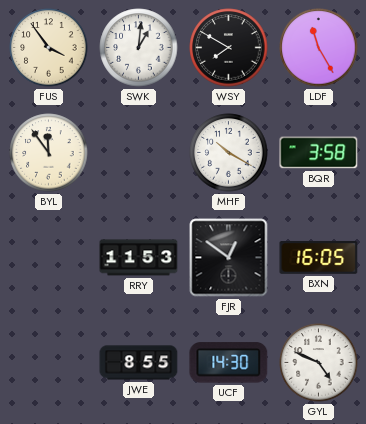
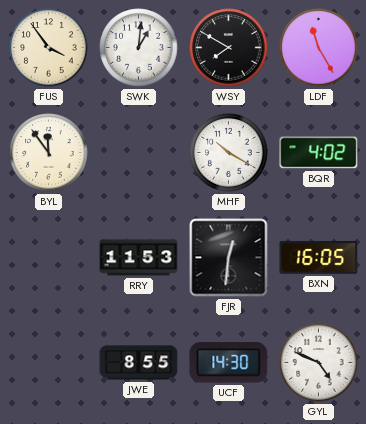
BQR: 3:58 -> 4:02
FJR: 12:51 -> 12:31
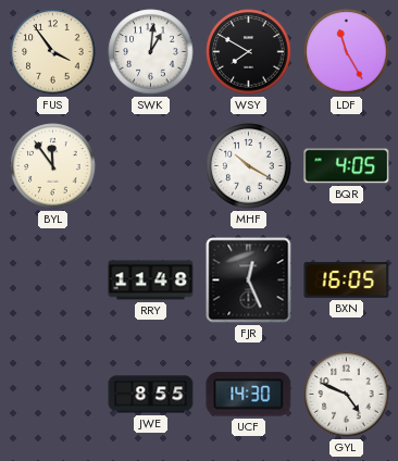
BQR: 4:02 -> 4:05
RRY: 11:53 -> 11:48
FJR: 12:31 -> 12:26
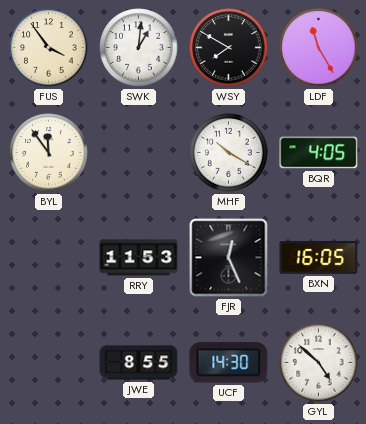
RRY: 11:48 -> 11:53
GYL: 4:49 -> 4:52
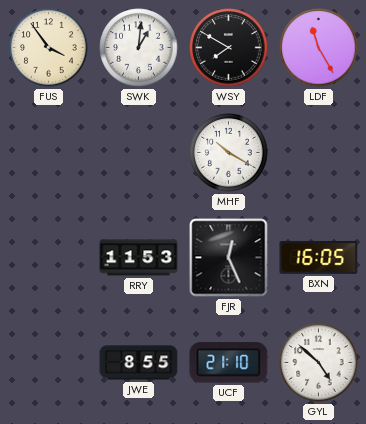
BYL: 11:54 -> none
BQR: 4:05 -> none
UCF: 14:30 -> 21:10
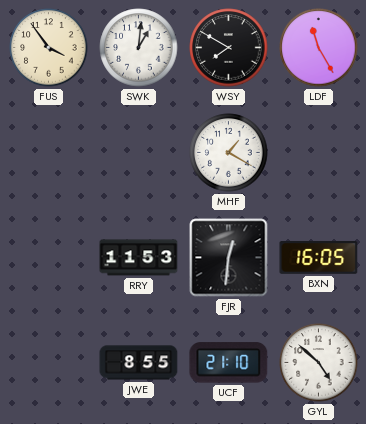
MHF: 10:20 -> 1:20
FJR: 12:26 -> 12:31
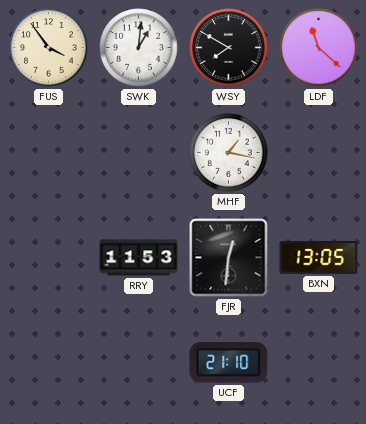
LDF: 11:25 -> 11:22
MHF: 1:20 -> 1:17
BXN: 16:05 -> 13:05
JWE: 8:55 -> none
GYL: 4:52 -> none
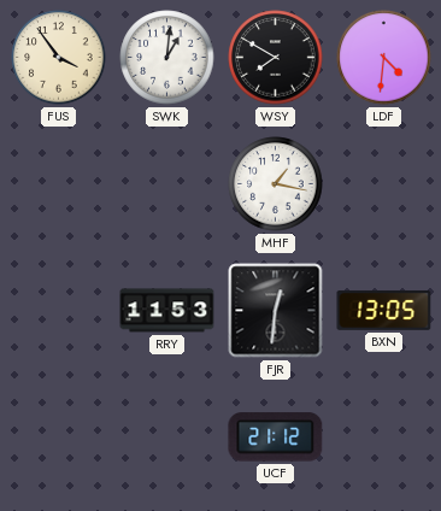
LDF: 11:22 -> 4:31
UCF: 21:10 -> 21:12
